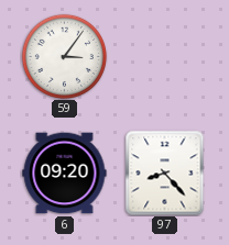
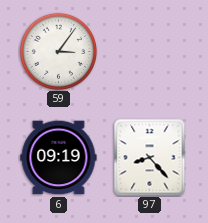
6: 09:20 -> 09:19
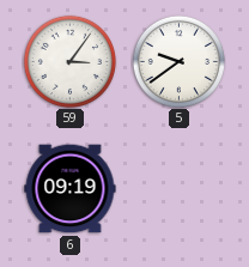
5: none -> 9:39
97: 8:23 -> none
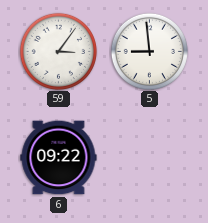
5: 9:39 -> 8:59
6: 09:19 -> 09:22
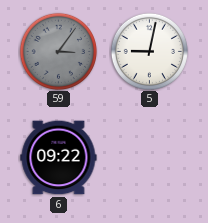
59 dial: white -> grey
5: 8:59 -> 9:02
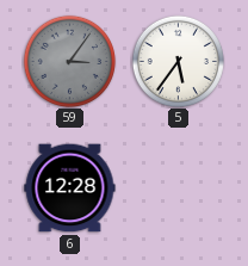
5: 9:02 -> 5:36
6: 09:22 -> 12:28
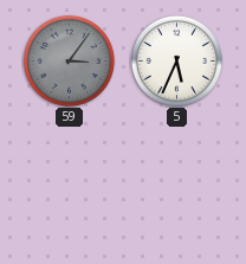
5: 5:36 -> 5:34
6: 12:28 -> none
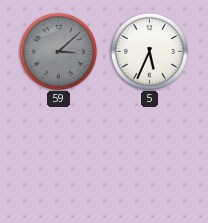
59: 3:06 -> 3:08
